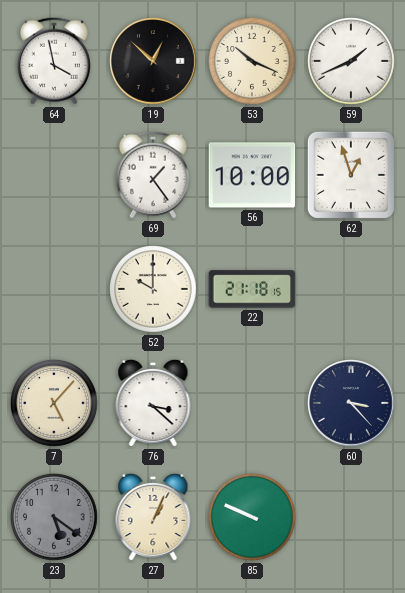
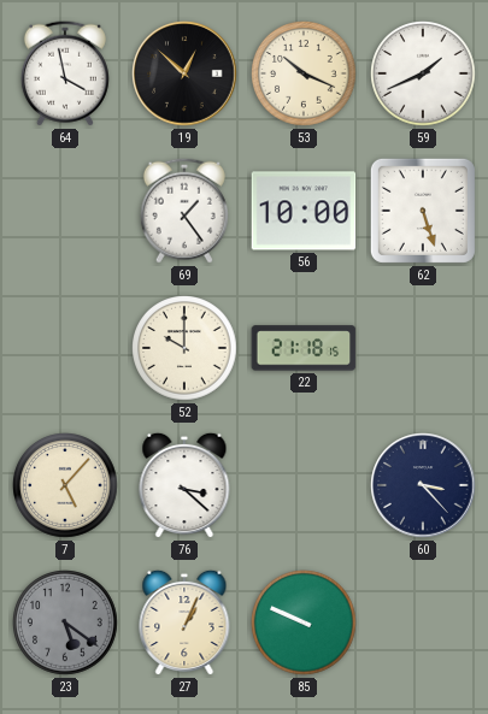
62: 12:57 -> 5:27
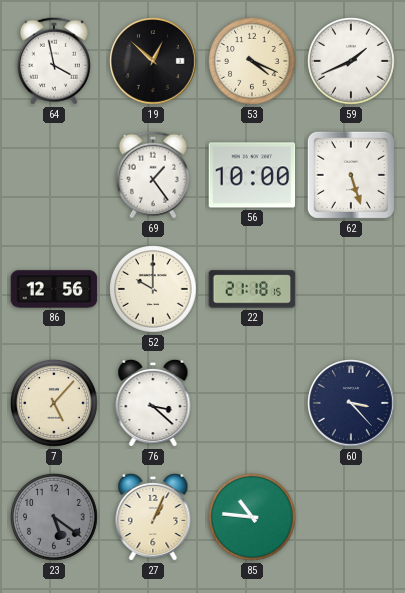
53: 10:19 -> 4:19
86: none -> 12:56
85: 9:49 -> 10:46
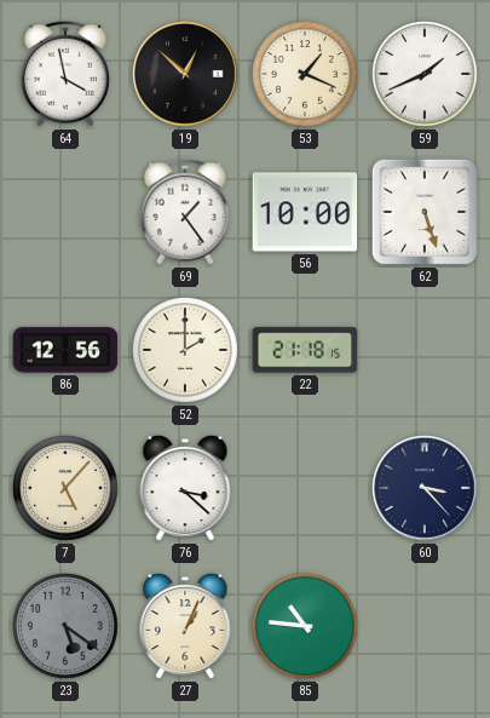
53: 4:19 -> 1:19
52: 10:00 -> 2:00
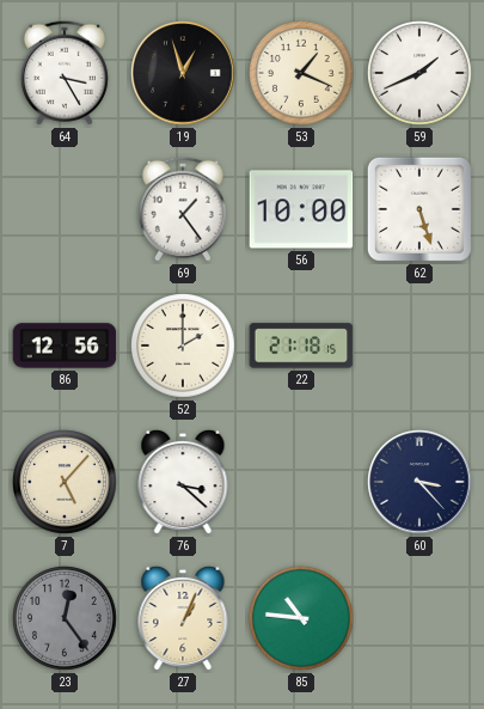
64: 3:58 -> 3:25
19: 12:52 -> 12:57
23: 5:21 -> 12:24
